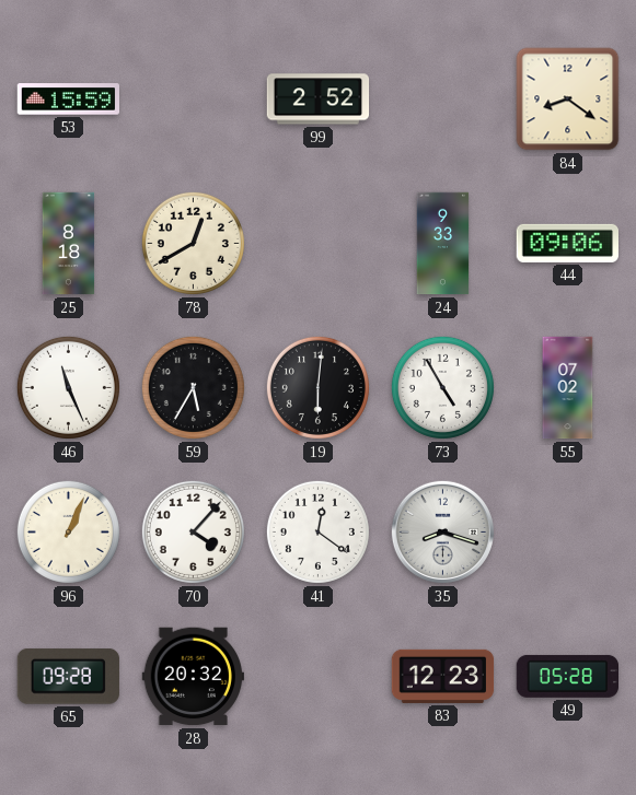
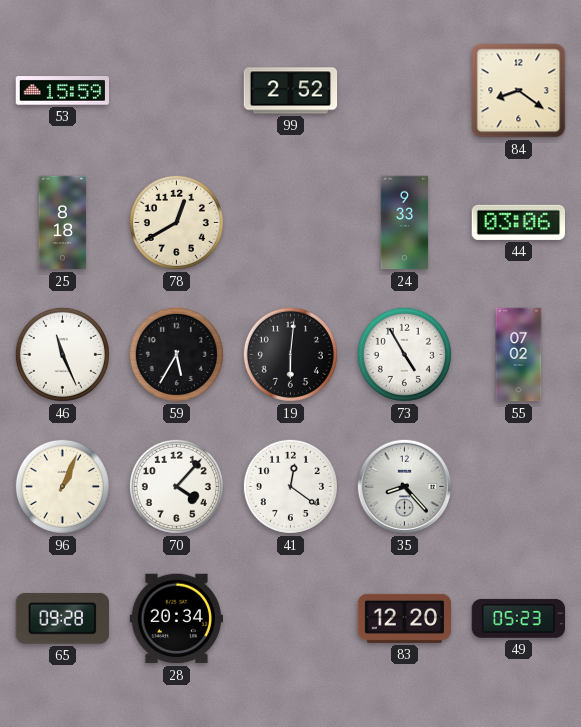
44: 09:06 -> 03:06
35: 8:18 -> 8:23
28: 20:32 -> 20:34
83: 12:23 -> 12:20
49: 05:28 -> 05:23
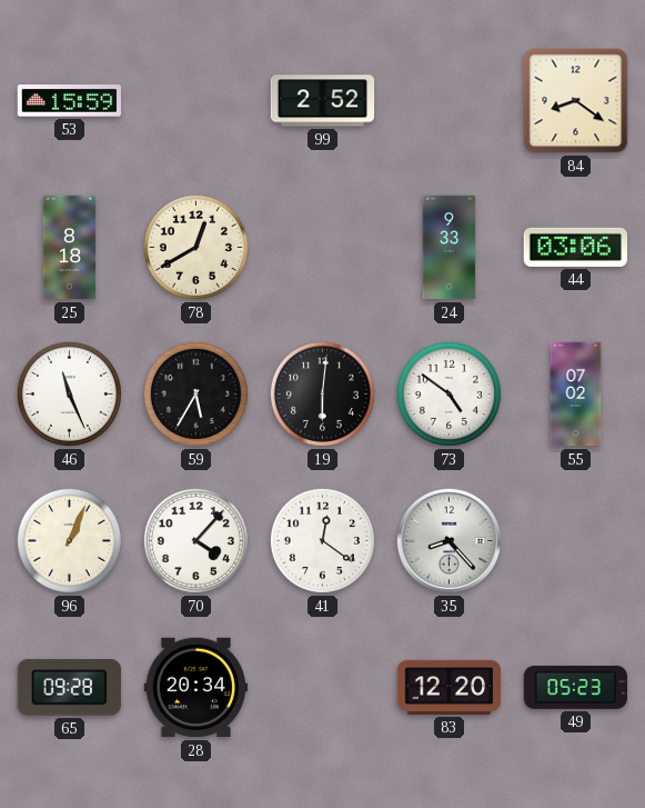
73: 4:55 -> 4:51
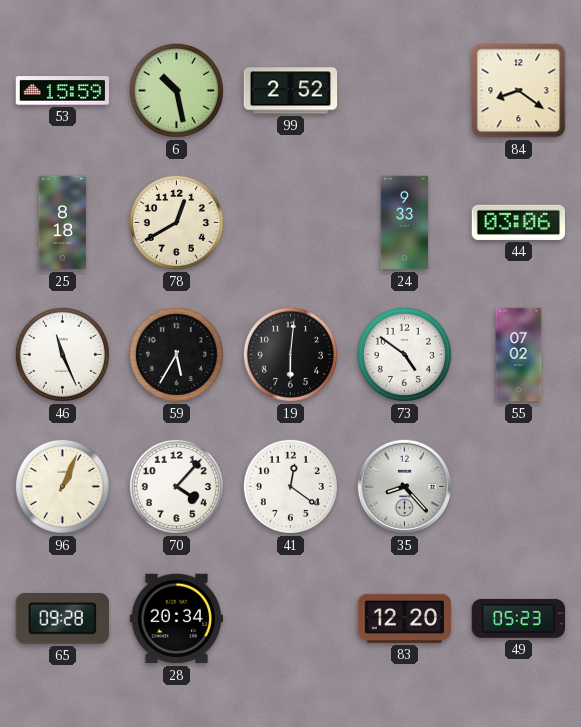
6: none -> 10:28
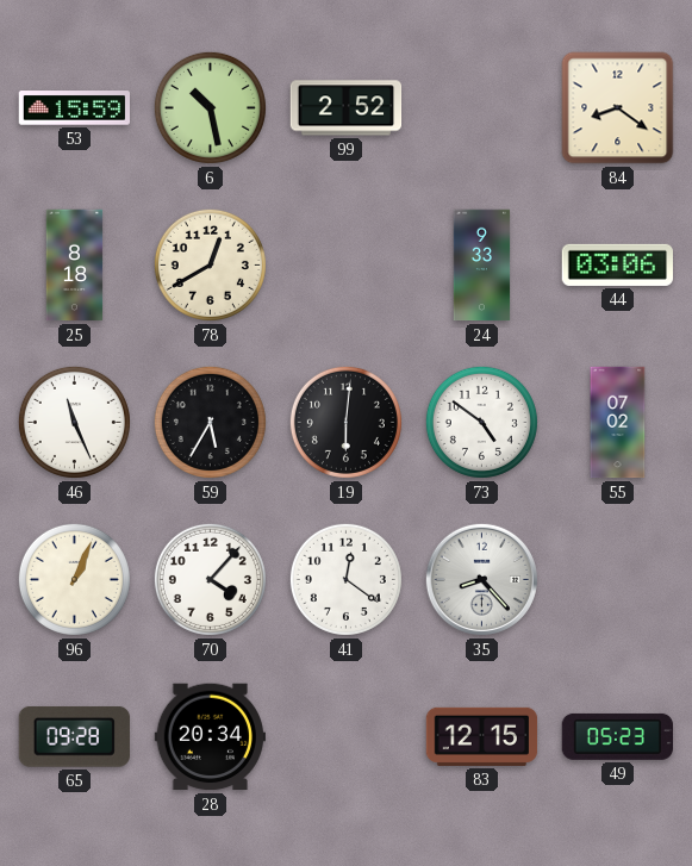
83: 12:20 -> 12:15
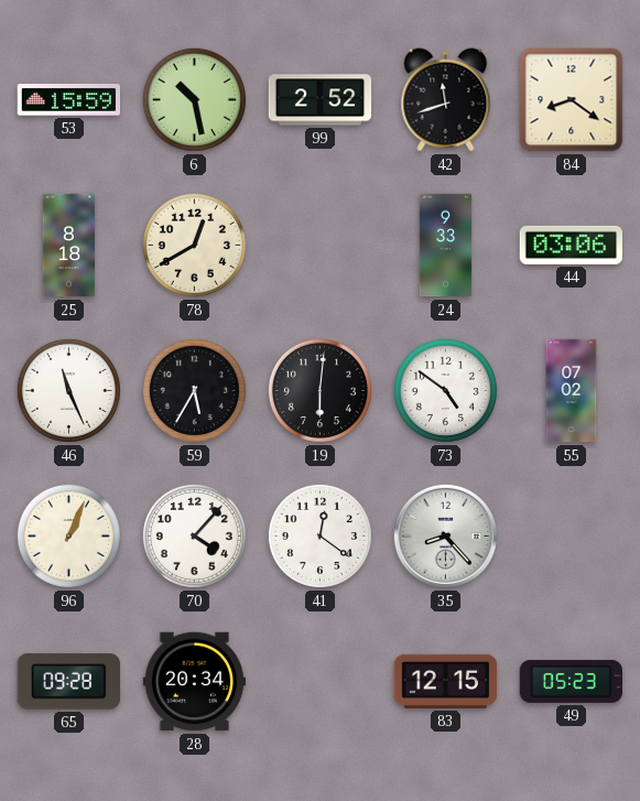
42: none -> 11:42
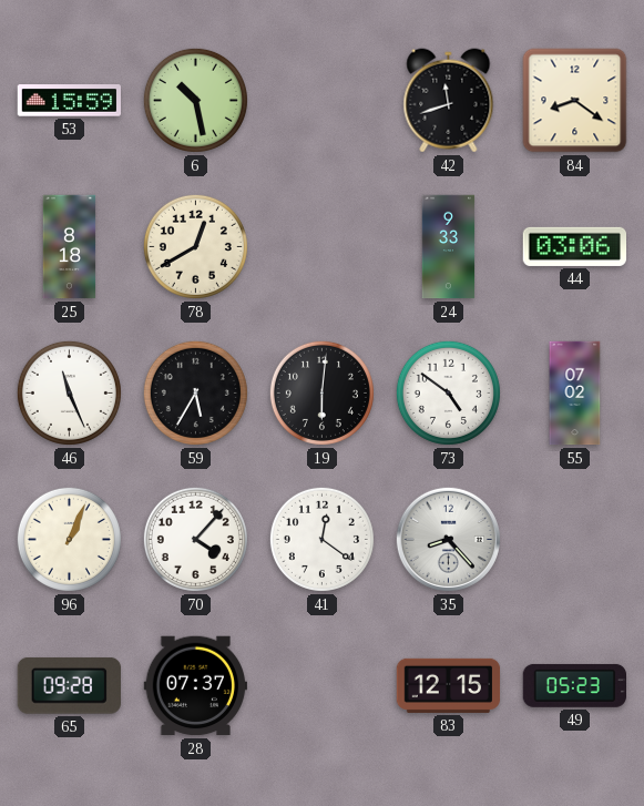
99: 2:52 -> none
28: 20:34 -> 07:37
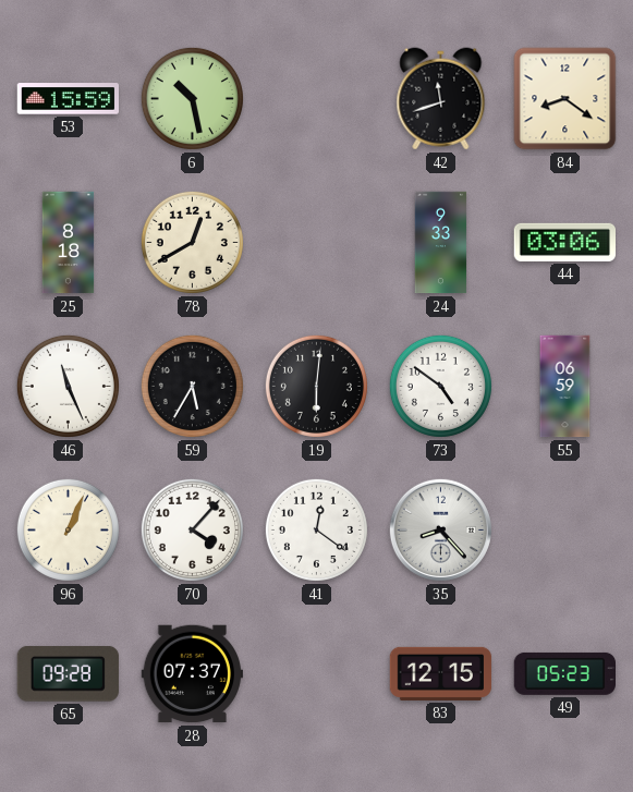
55: 07:02 -> 06:59
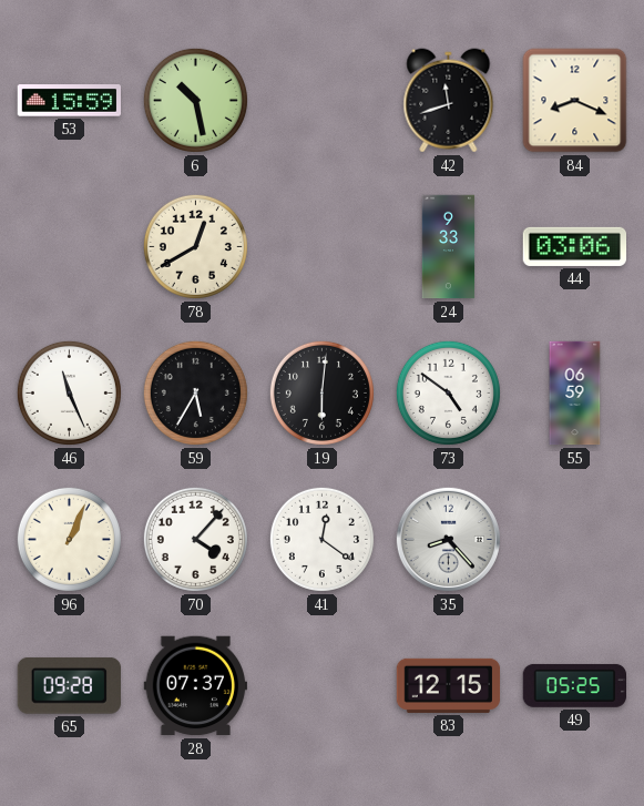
84: 8:21 -> 8:19
25: 8:18 -> none
49: 05:23 -> 05:25
